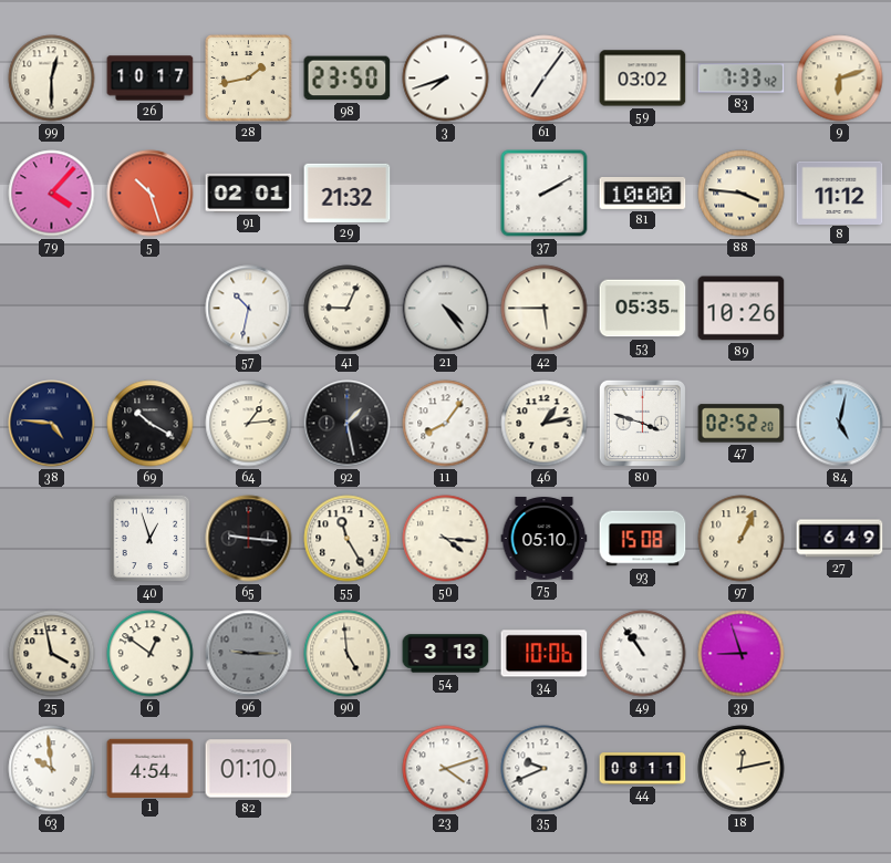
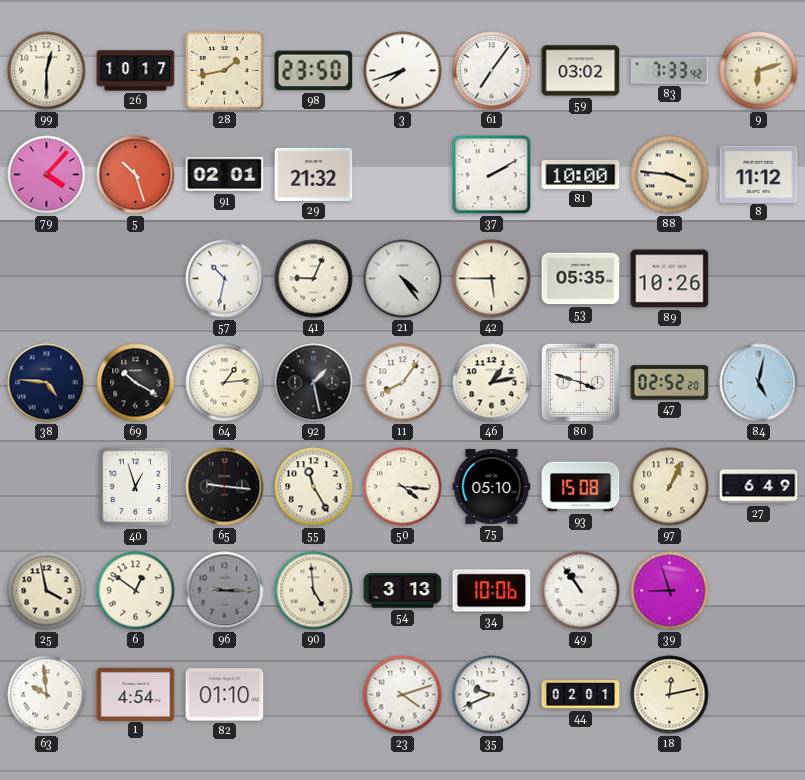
44: 08:11 -> 02:01
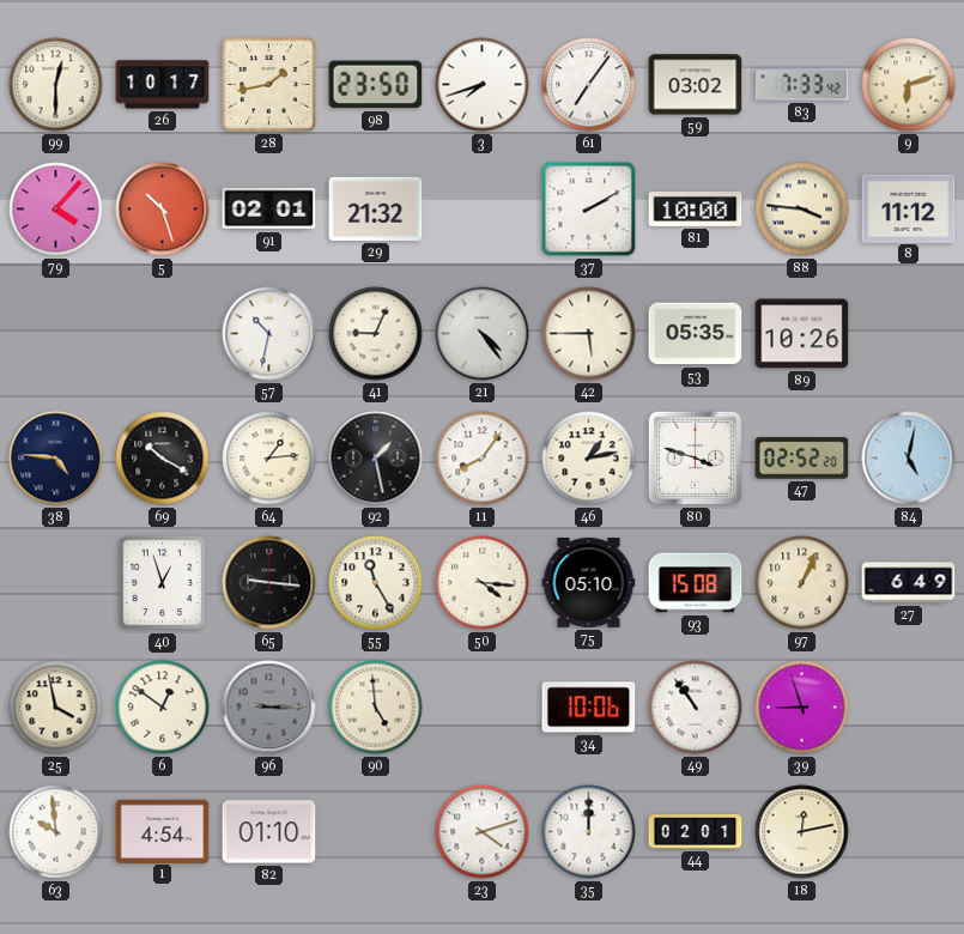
54: 3:13 -> none
35: 9:41 -> 12:00
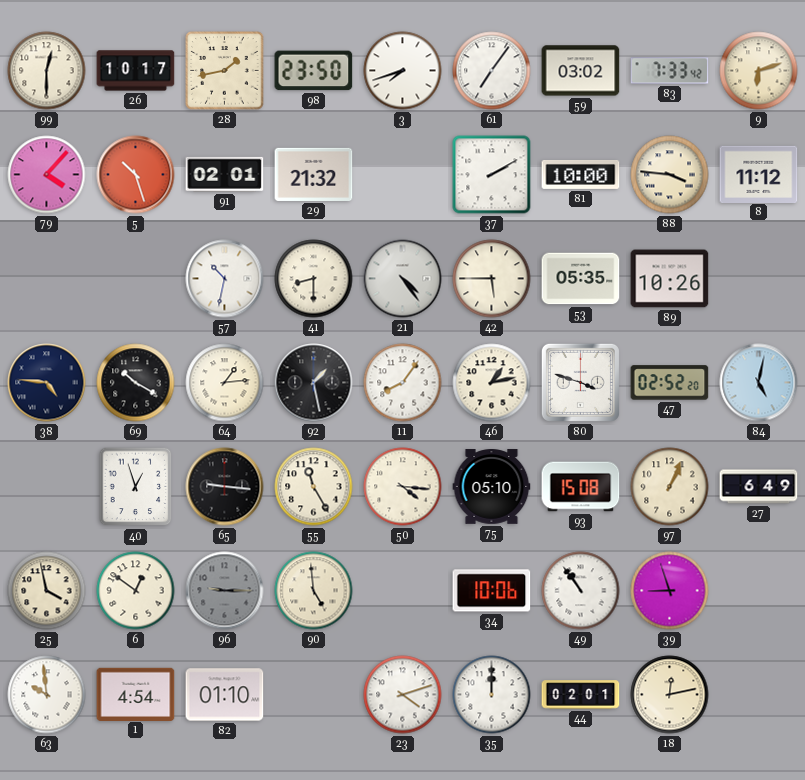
41: 9:04 -> 8:30
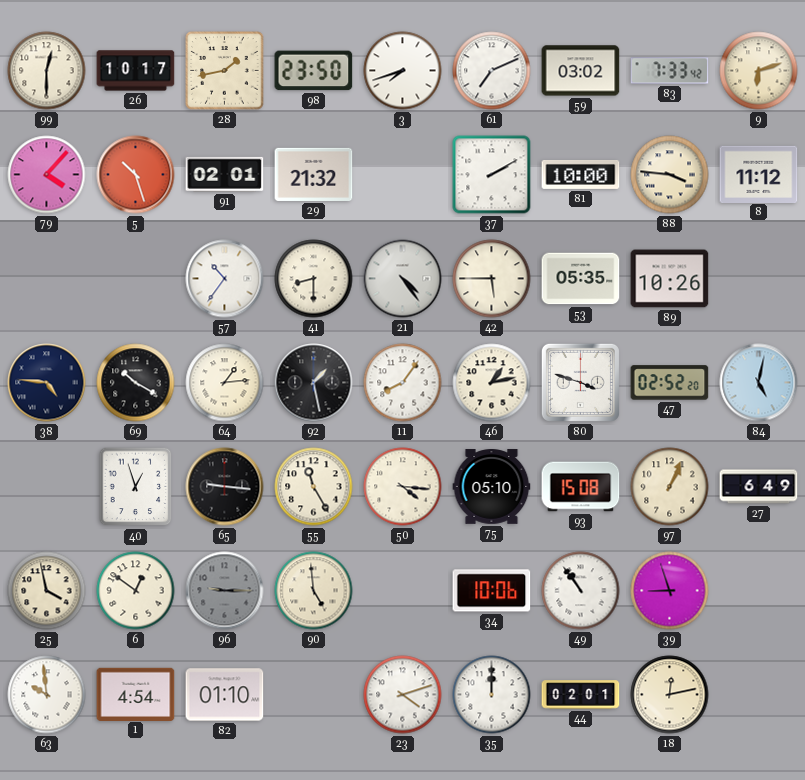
61: 7:06 -> 7:11
57: 10:32 -> 10:36
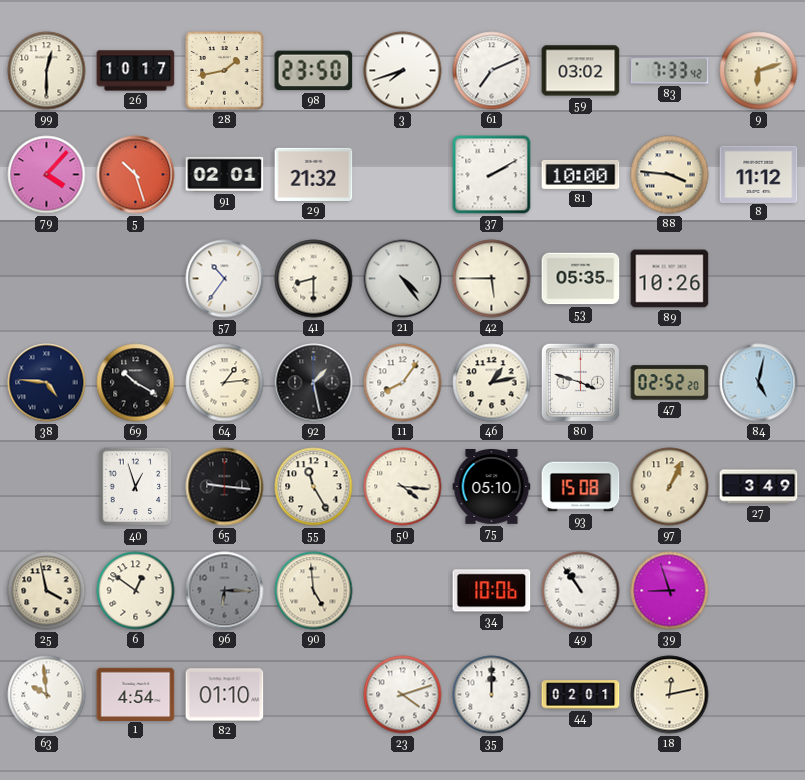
27: 6:49 -> 3:49
96: 9:15 -> 6:15
